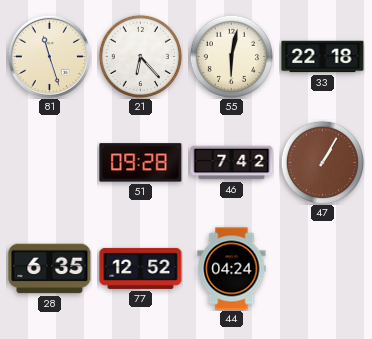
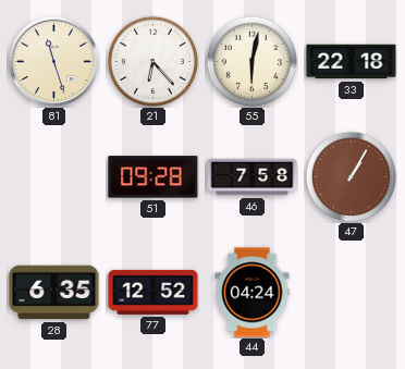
46: 7:42 -> 7:58
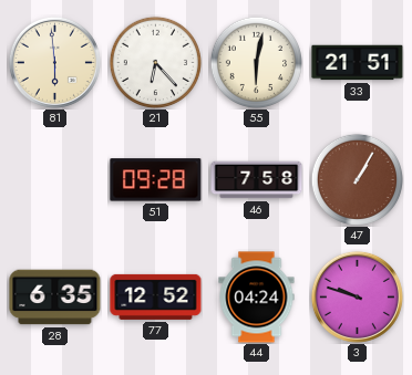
81: 11:27 -> 5:59
33: 22:18 -> 21:51
3: none -> 9:48
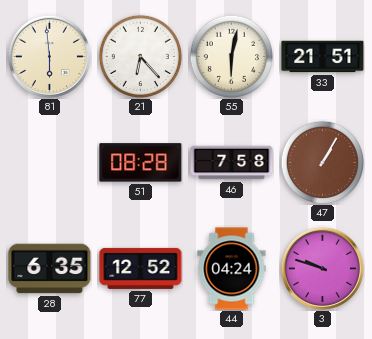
51: 09:28 -> 08:28
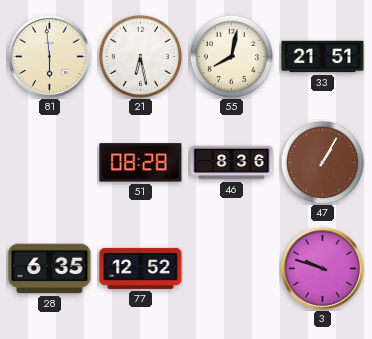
21: 6:23 -> 6:28
55: 6:02 -> 8:02
46: 7:58 -> 8:36
44: 04:24 -> none
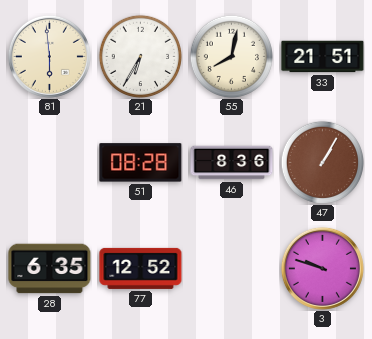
21: 6:28 -> 6:35
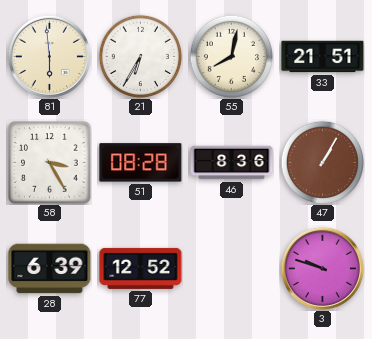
58: none -> 3:25
28: 6:35 -> 6:39
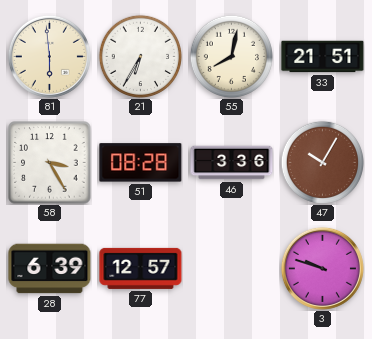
46: 8:36 -> 3:36
47: 1:05 -> 10:05
77: 12:52 -> 12:57
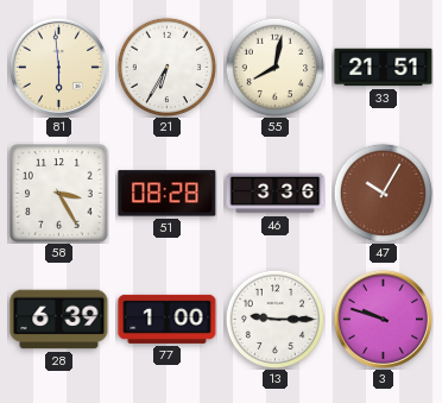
77: 12:57 -> 1:00
13: none -> 9:15
